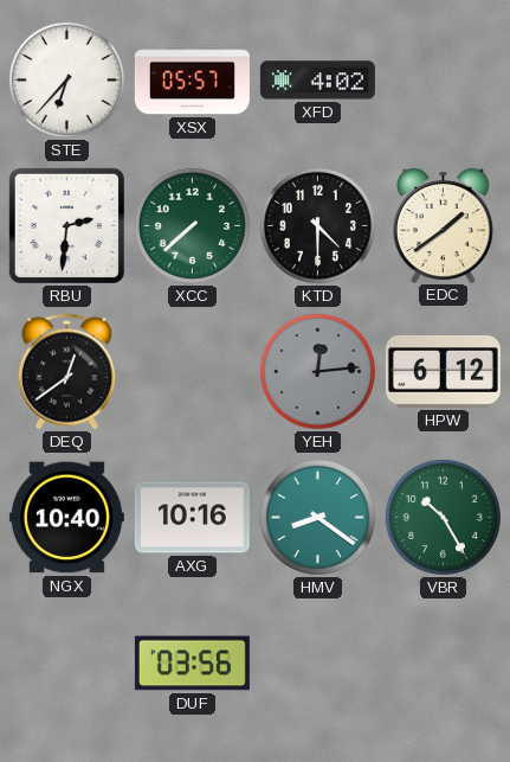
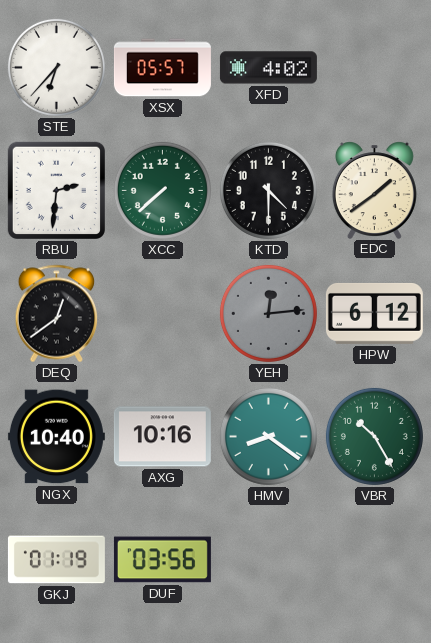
GKJ: none -> 01:19
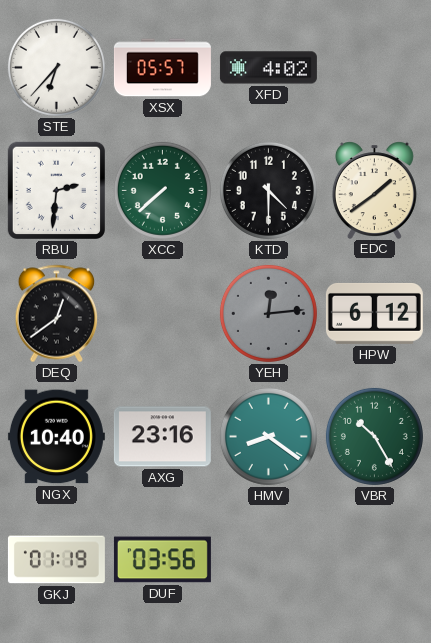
AXG: 10:16 -> 23:16
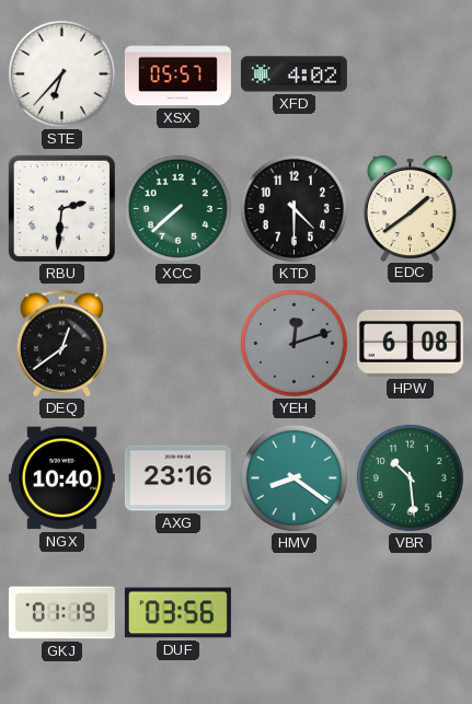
YEH: 12:14 -> 12:12
HPW: 6:12 -> 6:08
VBR: 10:25 -> 10:29
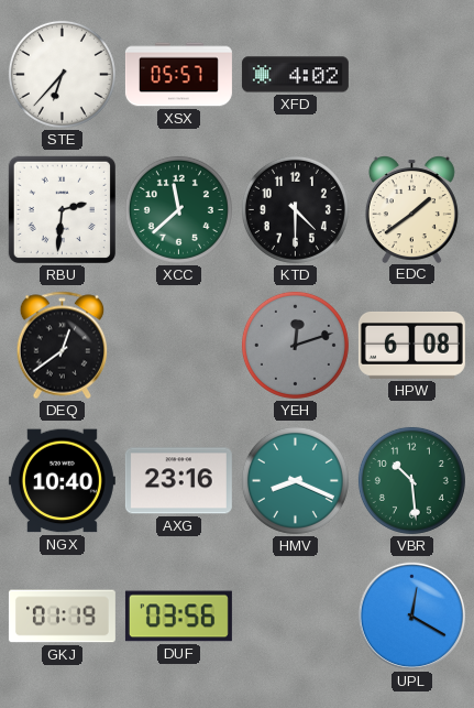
XCC: 7:38 -> 11:38
HMV: 8:21 -> 8:19
UPL: none -> 12:20
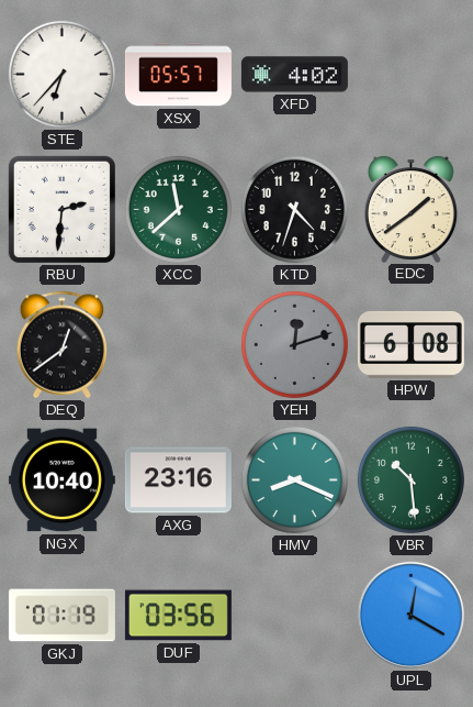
KTD: 4:30 -> 4:33
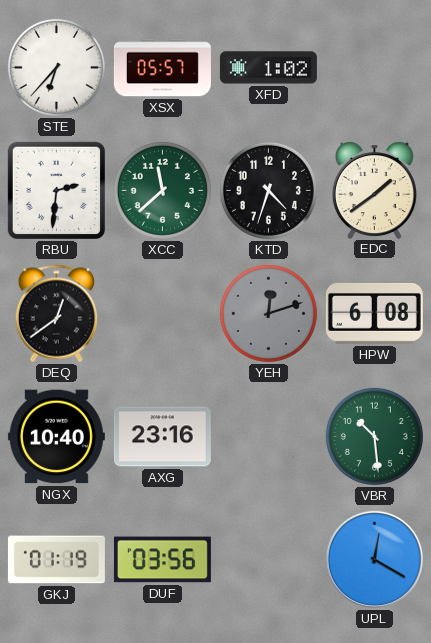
XFD: 4:02 -> 1:02
HMV: 8:19 -> none
